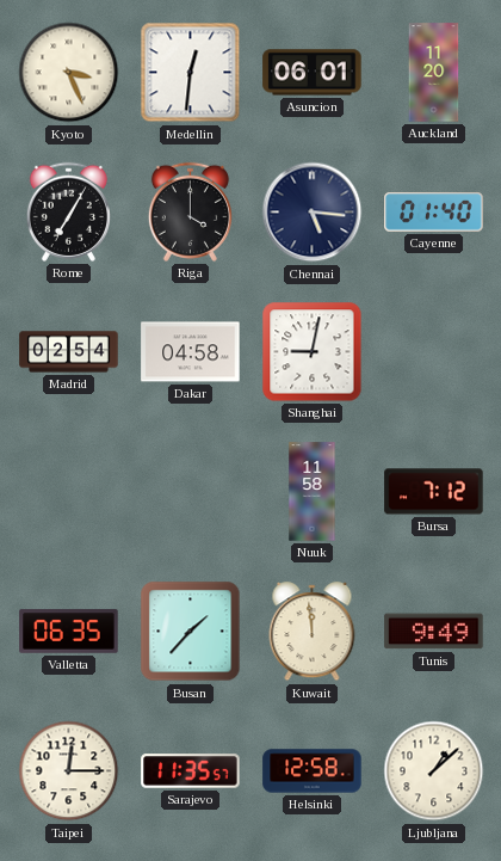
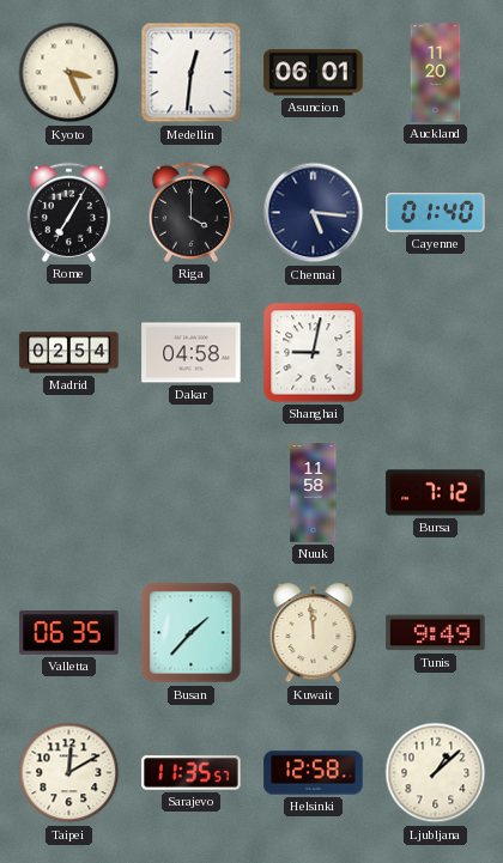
Taipei: 12:15 -> 12:10
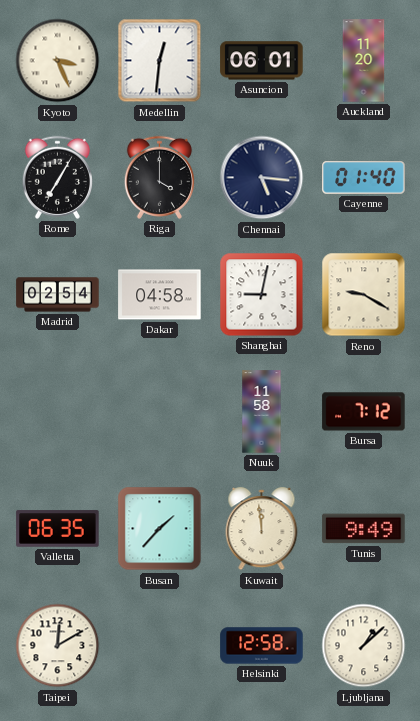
Reno: none -> 9:20
Sarajevo: 11:35 -> none
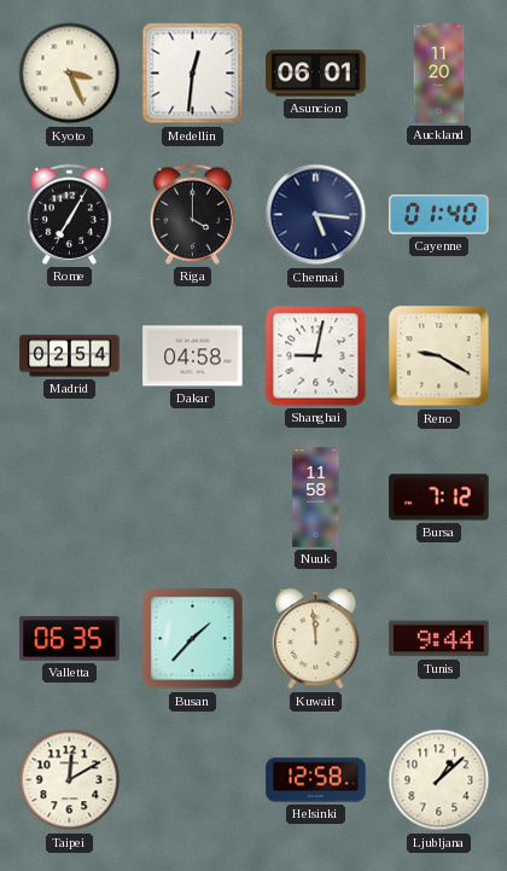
Tunis: 9:49 -> 9:44
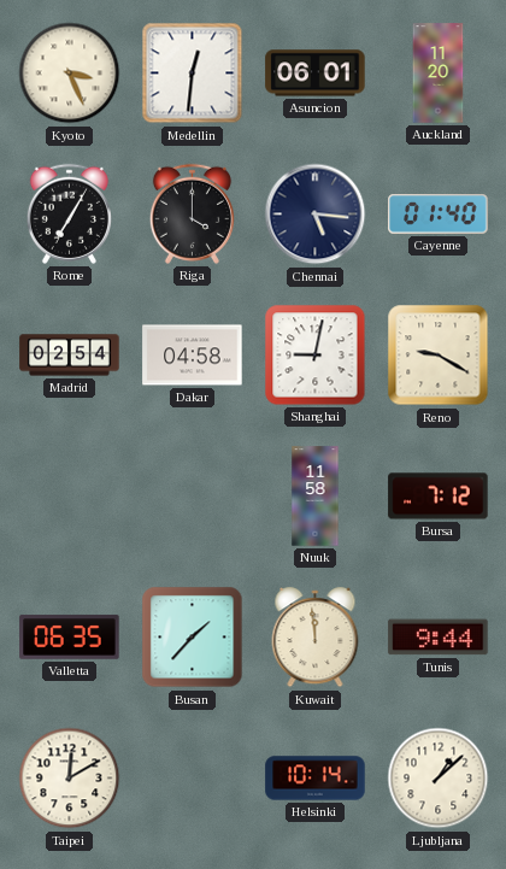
Helsinki: 12:58 -> 10:14
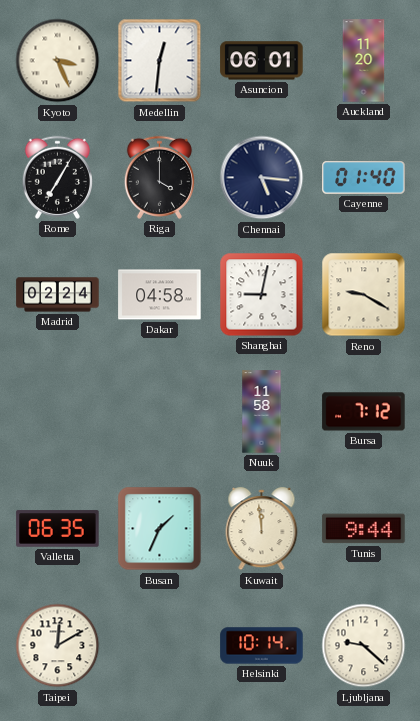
Madrid: 02:54 -> 02:24
Busan: 1:37 -> 1:34
Ljubljana: 1:08 -> 9:22
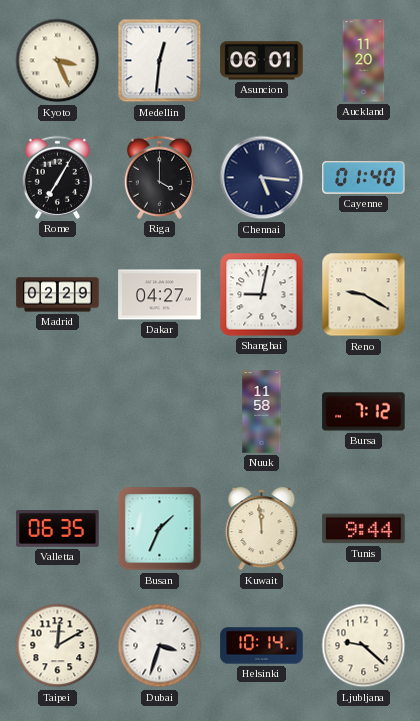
Madrid: 02:24 -> 02:29
Dakar: 04:58 -> 04:27
Dubai: none -> 3:33
